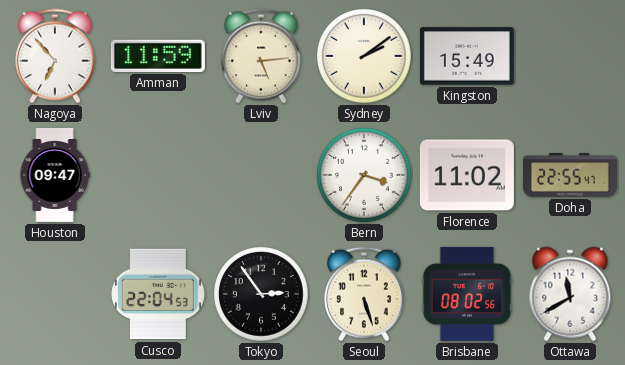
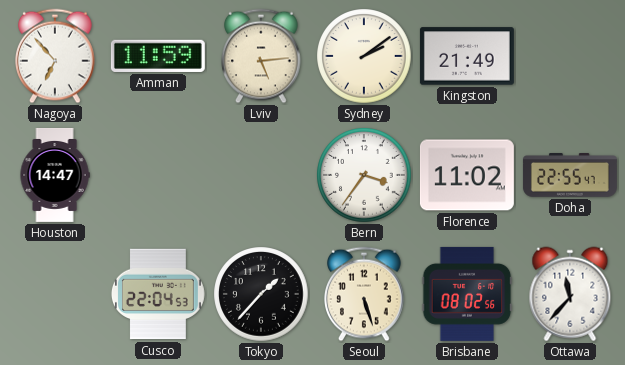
Kingston: 15:49 -> 21:49
Houston: 09:47 -> 14:47
Tokyo: 2:54 -> 1:37
Ottawa: 11:40 -> 11:37
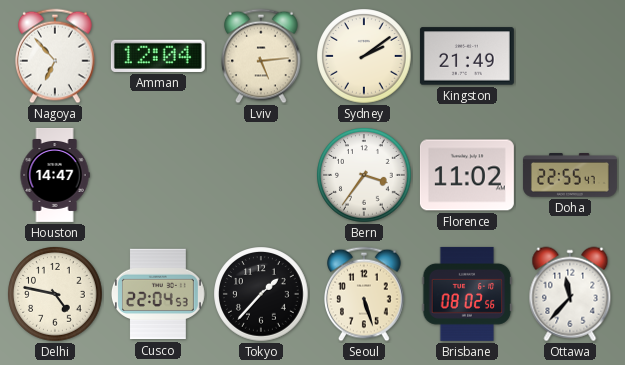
Amman: 11:59 -> 12:04
Delhi: none -> 4:47
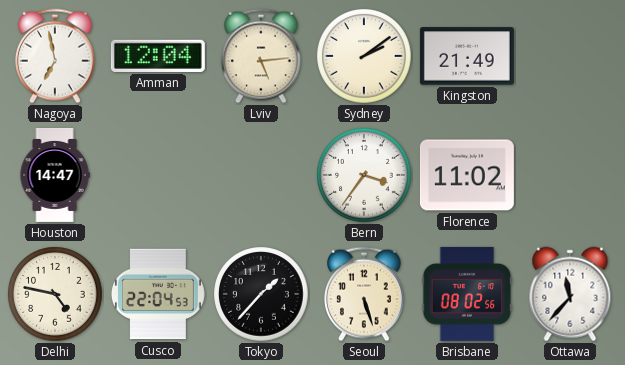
Nagoya: 6:53 -> 6:58
Doha: 22:55 -> none
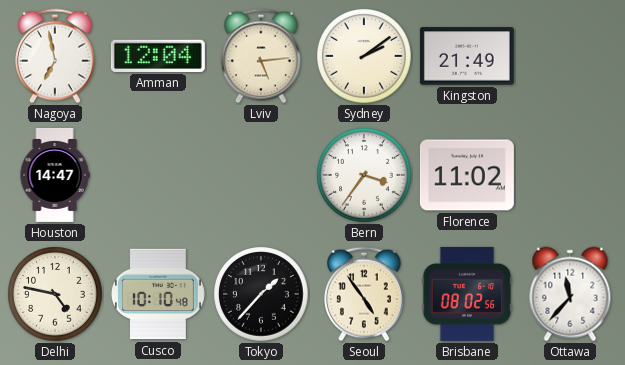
Cusco: 22:04 -> 10:10
Seoul: 5:27 -> 4:54
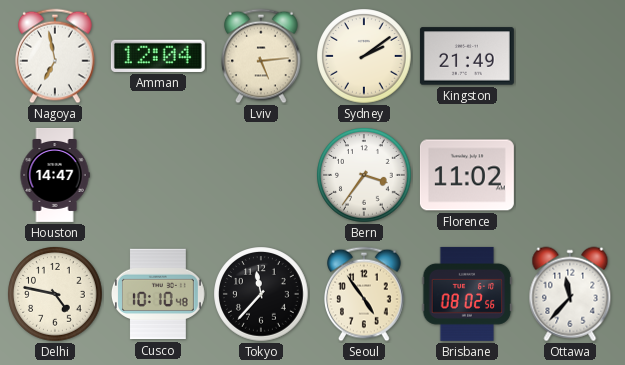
Tokyo: 1:37 -> 11:37
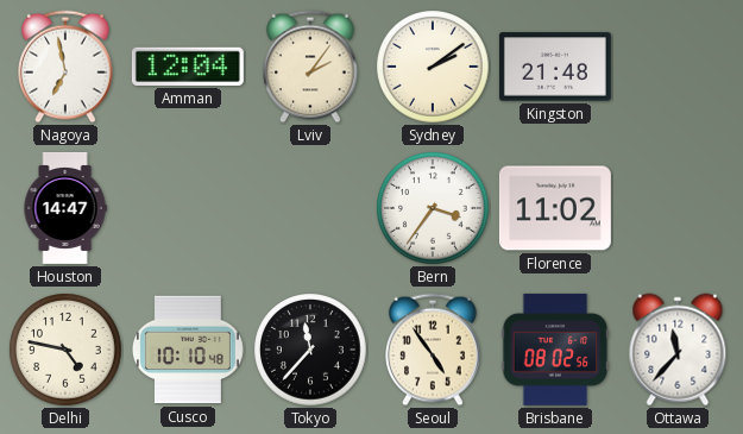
Lviv: 5:14 -> 2:06
Kingston: 21:49 -> 21:48
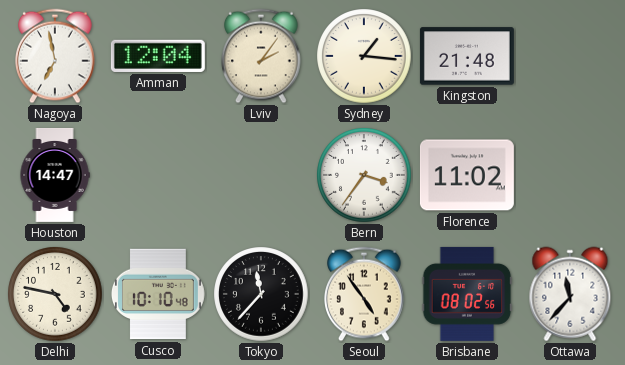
Sydney: 2:09 -> 1:16
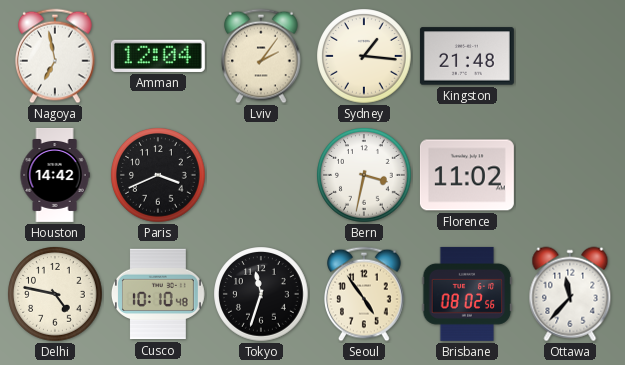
Houston: 14:47 -> 14:42
Paris: none -> 3:41
Bern: 3:36 -> 3:32
Tokyo: 11:37 -> 11:33
